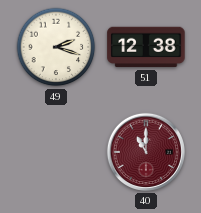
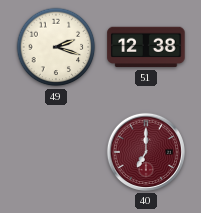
40: 11:00 -> 7:00
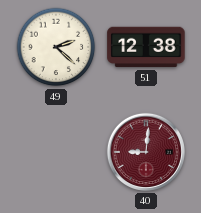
49: 2:18 -> 2:22
40: 7:00 -> 9:01
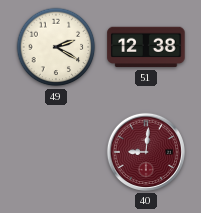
49: 2:22 -> 2:20
